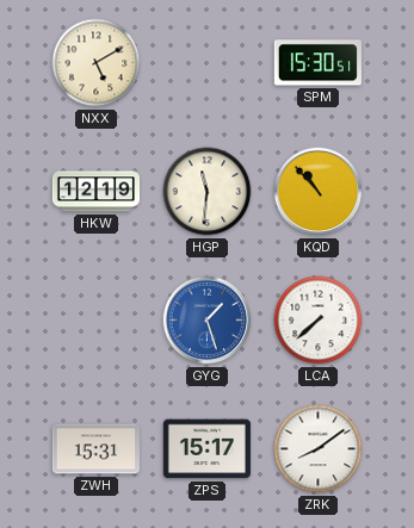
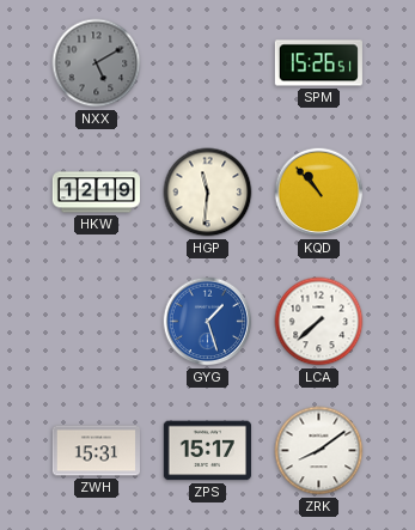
NXX dial: cream -> grey
SPM: 15:30 -> 15:26
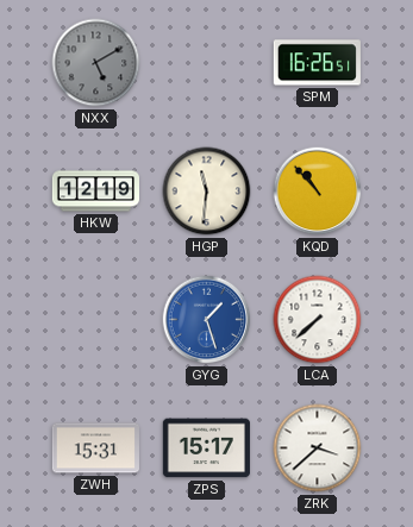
SPM: 15:26 -> 16:26
ZRK: 8:09 -> 3:38
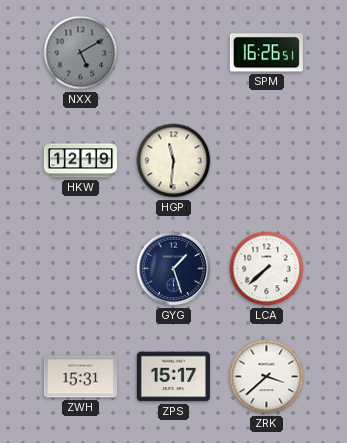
KQD: 10:53 -> none
GYG dial: blue -> navy
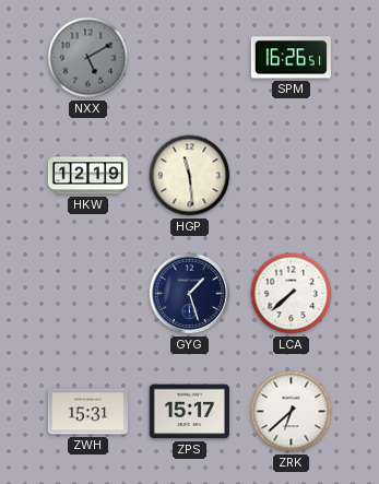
HGP: 11:31 -> 11:29
ZRK: 3:38 -> 6:38
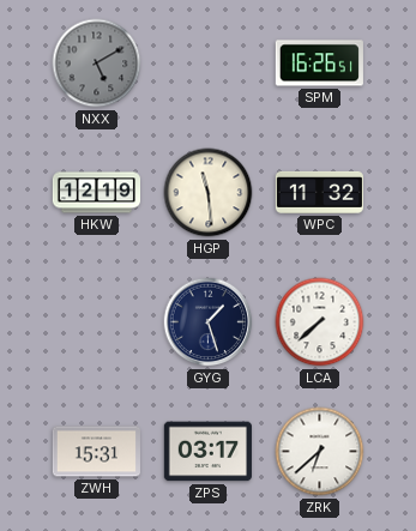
WPC: none -> 11:32
ZPS: 15:17 -> 03:17
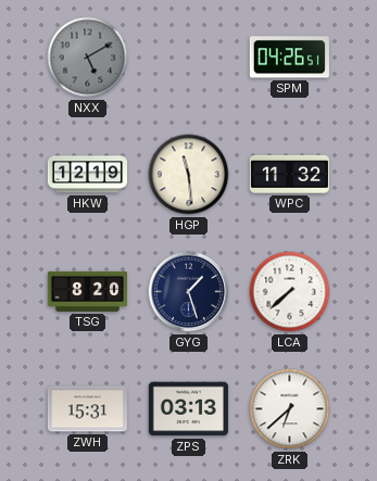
SPM: 16:26 -> 04:26
TSG: none -> 8:20
ZPS: 03:17 -> 03:13
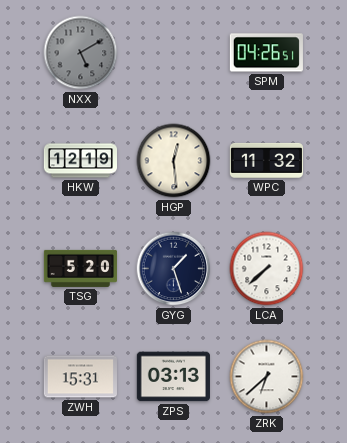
HGP: 11:29 -> 12:29
TSG: 8:20 -> 5:20
